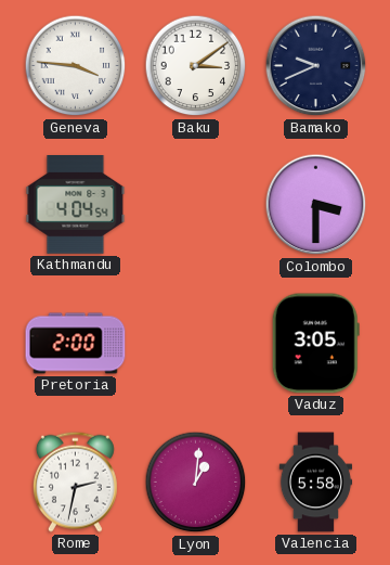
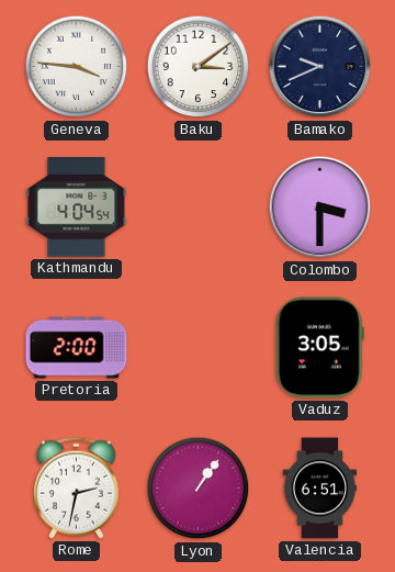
Lyon: 1:01 -> 1:06
Valencia: 5:58 -> 6:51
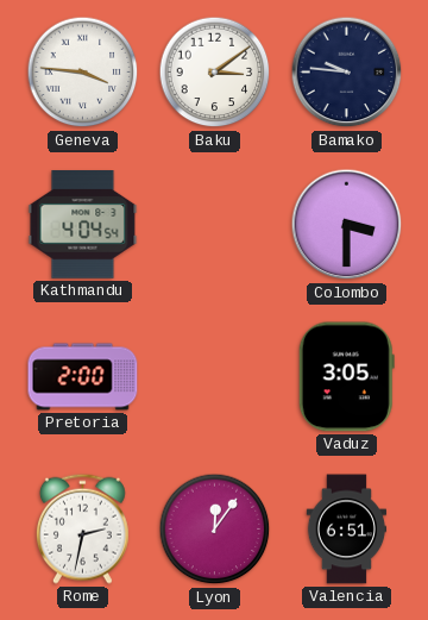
Bamako: 9:41 -> 9:46
Lyon: 1:06 -> 12:06
